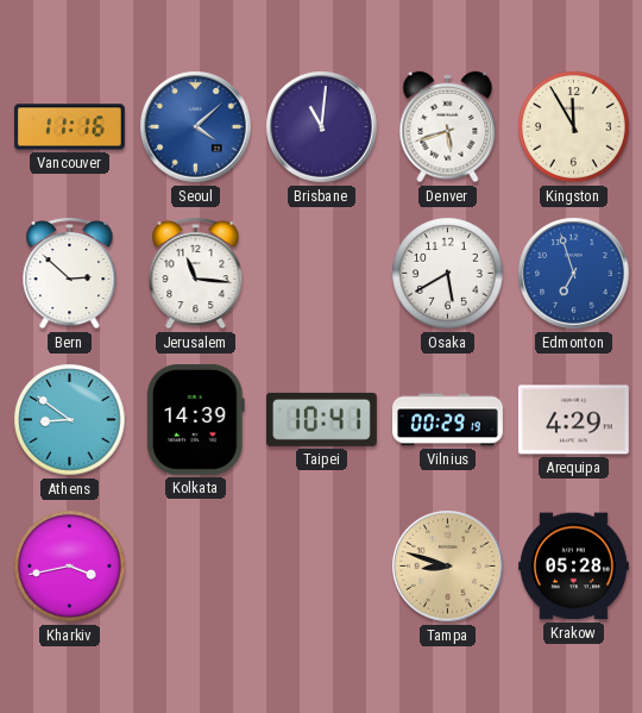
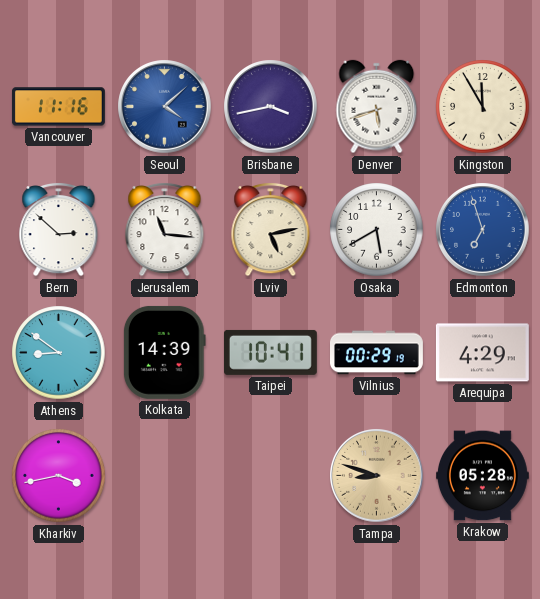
Brisbane: 11:01 -> 3:43
Lviv: none -> 5:13
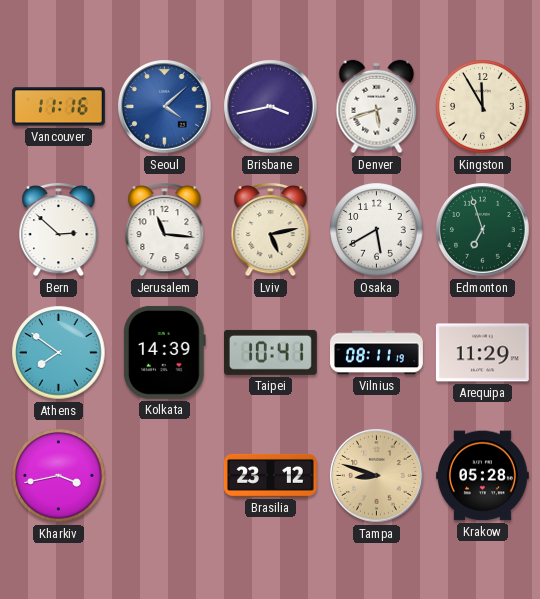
Edmonton dial: blue -> green
Athens: 8:51 -> 7:51
Vilnius: 00:29 -> 08:11
Arequipa: 4:29 -> 11:29
Brasilia: none -> 23:12
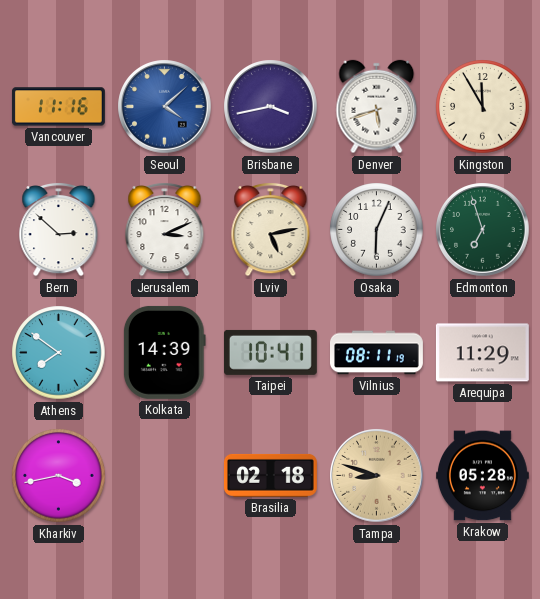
Jerusalem: 11:16 -> 3:11
Osaka: 5:40 -> 6:04
Brasilia: 23:12 -> 02:18
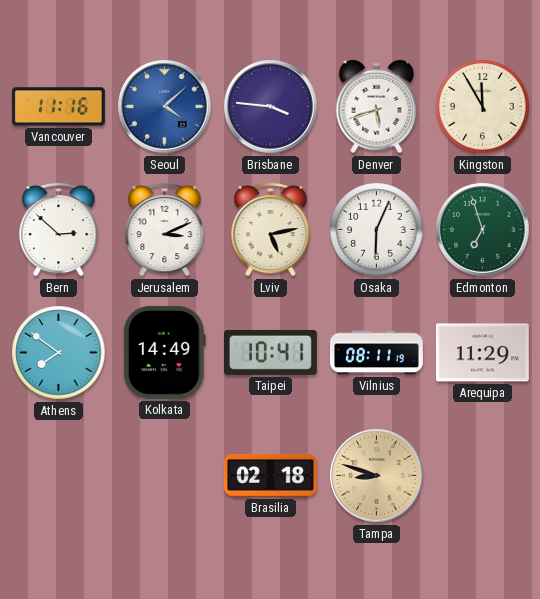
Brisbane: 3:43 -> 3:46
Kolkata: 14:39 -> 14:49
Kharkiv: 3:43 -> none
Krakow: 05:28 -> none
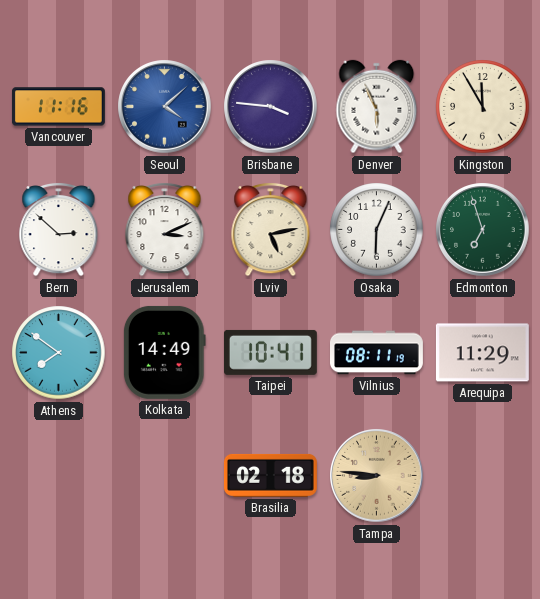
Denver: 5:42 -> 5:56
Tampa: 8:48 -> 8:46
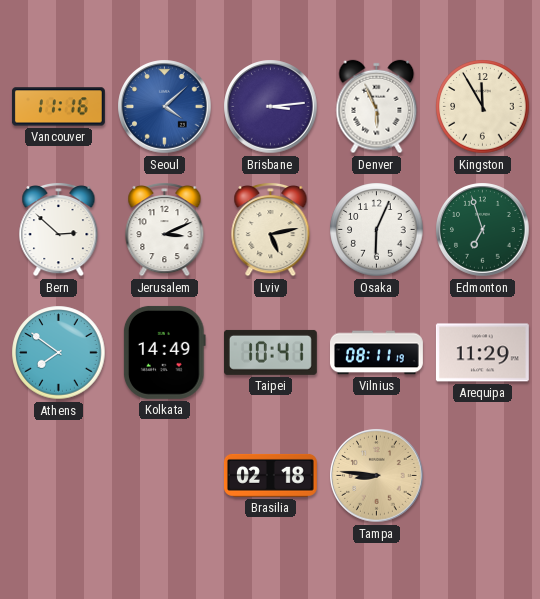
Brisbane: 3:46 -> 3:14
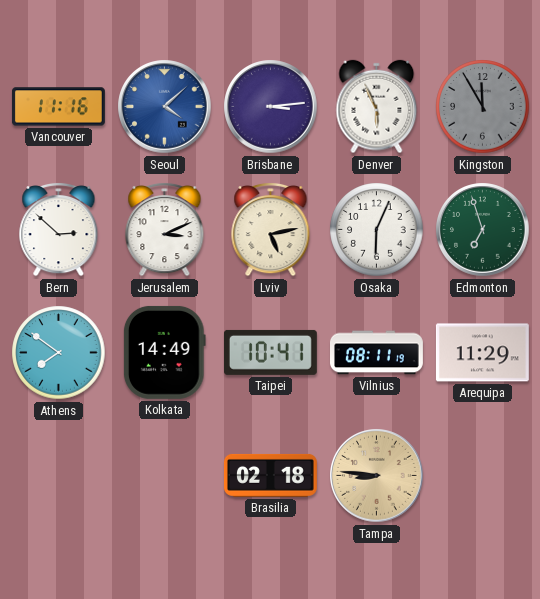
Kingston dial: cream -> grey
